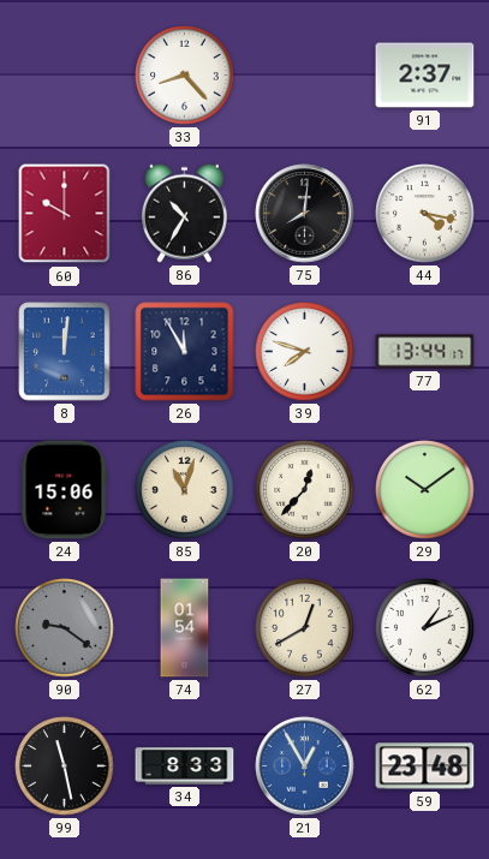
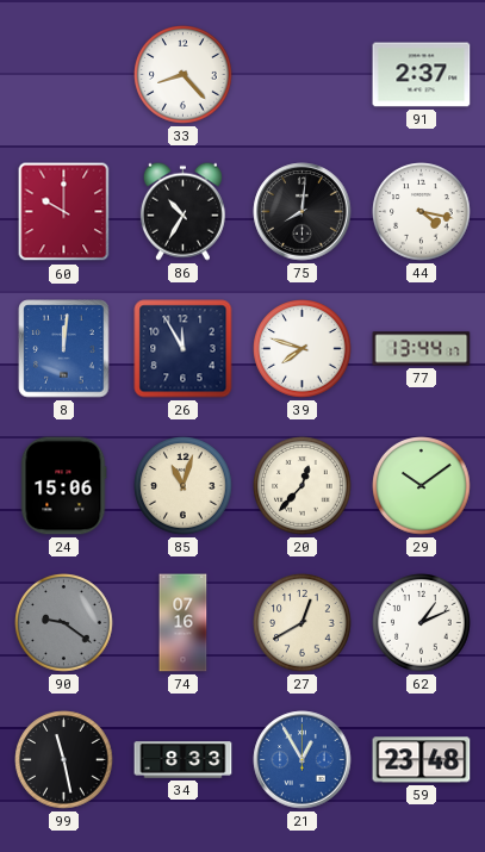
74: 01:54 -> 07:16
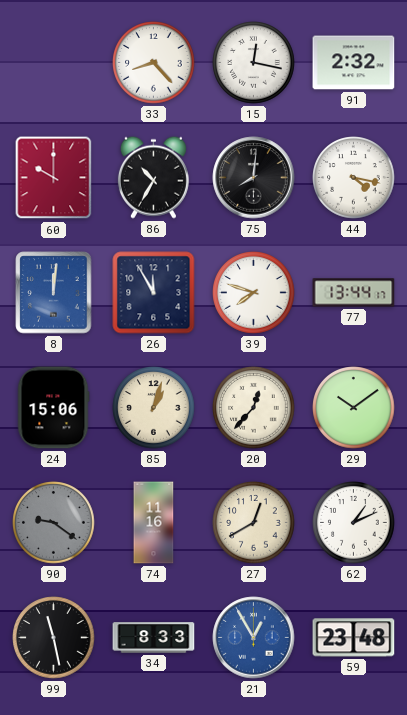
15: none -> 12:17
91: 2:37 -> 2:32
85: 11:03 -> 1:03
74: 07:16 -> 11:16
